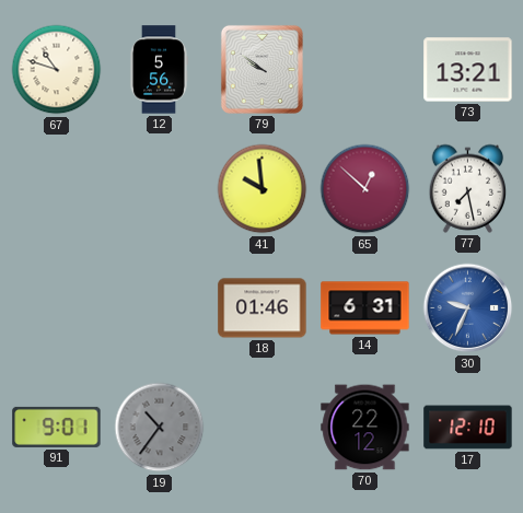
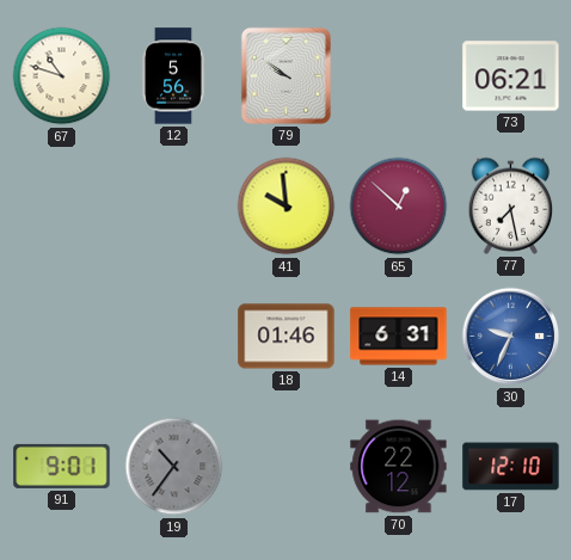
73: 13:21 -> 06:21
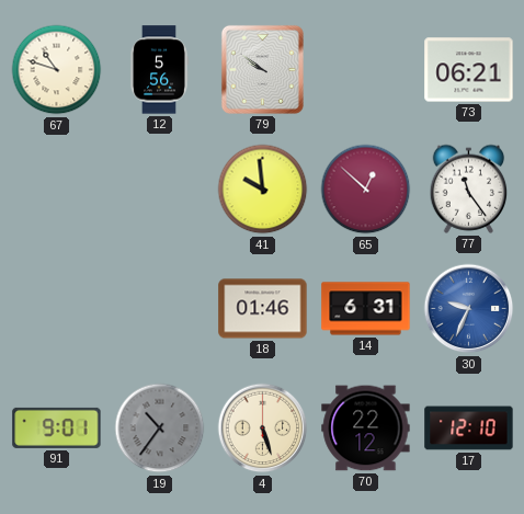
77: 7:28 -> 11:24
4: none -> 5:27
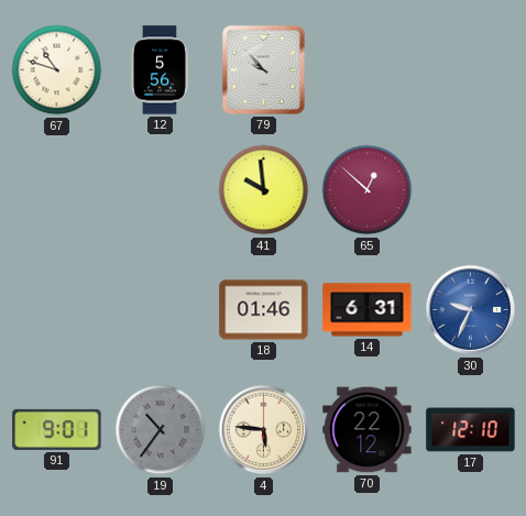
79: 9:51 -> 9:53
73: 06:21 -> none
77: 11:24 -> none
4: 5:27 -> 5:46
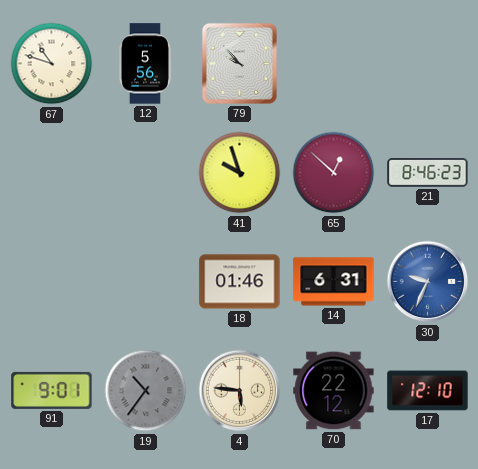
41: 9:59 -> 9:57
21: none -> 8:46
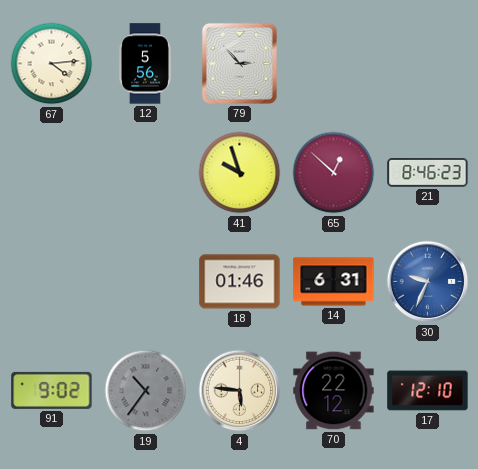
67: 10:48 -> 4:14
79: 9:53 -> 2:53
91: 9:01 -> 9:02
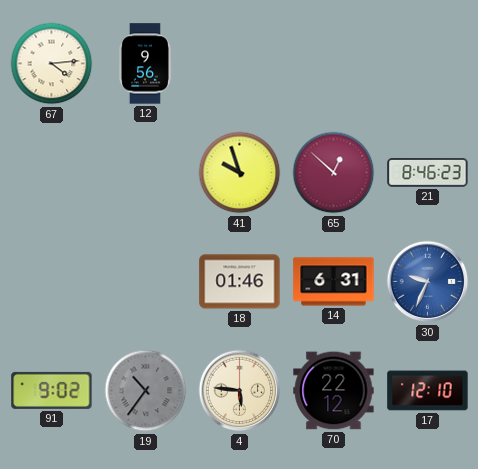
12: 5:56 -> 9:56
79: 2:53 -> none
